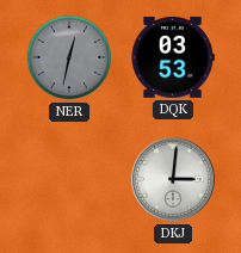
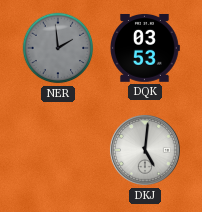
NER: 12:32 -> 1:59
DKJ: 3:01 -> 5:01
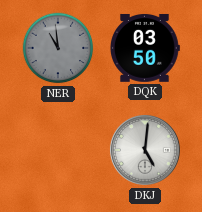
NER: 1:59 -> 10:59
DQK: 03:53 -> 03:50
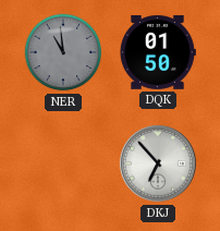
DQK: 03:50 -> 01:50
DKJ: 5:01 -> 6:53
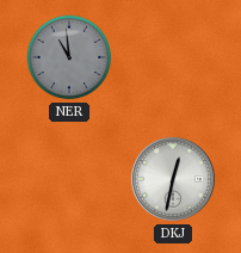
DQK: 01:50 -> none
DKJ: 6:53 -> 12:32
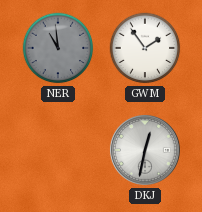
GWM: none -> 1:54
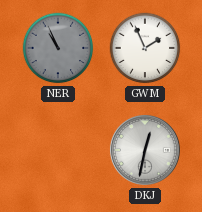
NER: 10:59 -> 10:56
GWM: 1:54 -> 1:56
